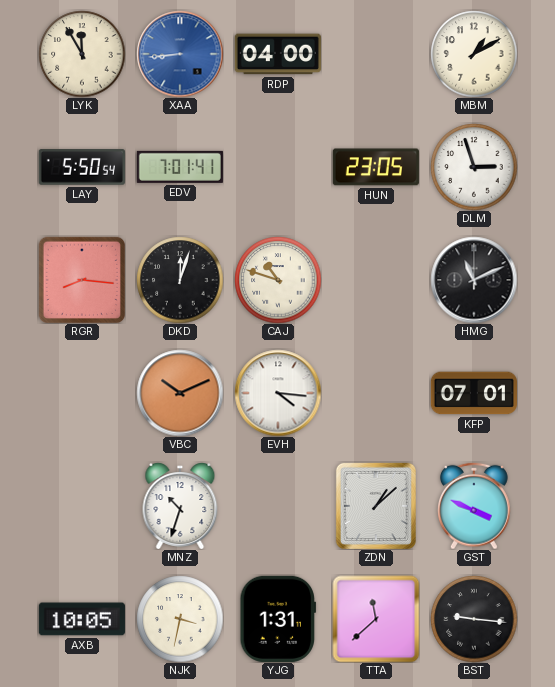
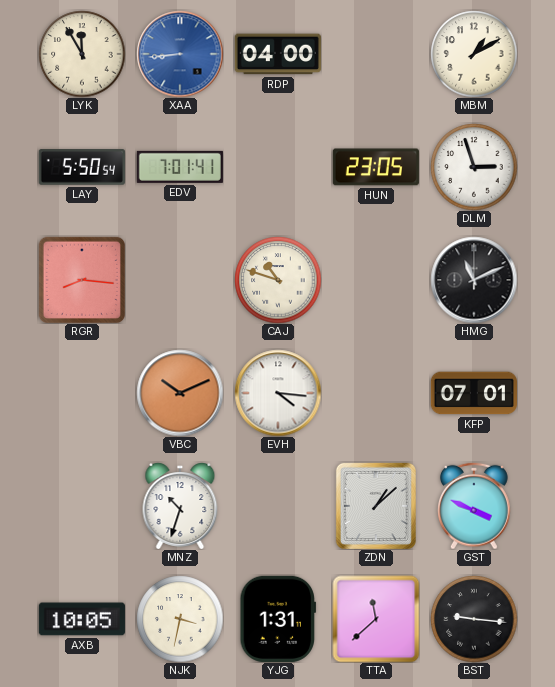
DKD: 12:03 -> none
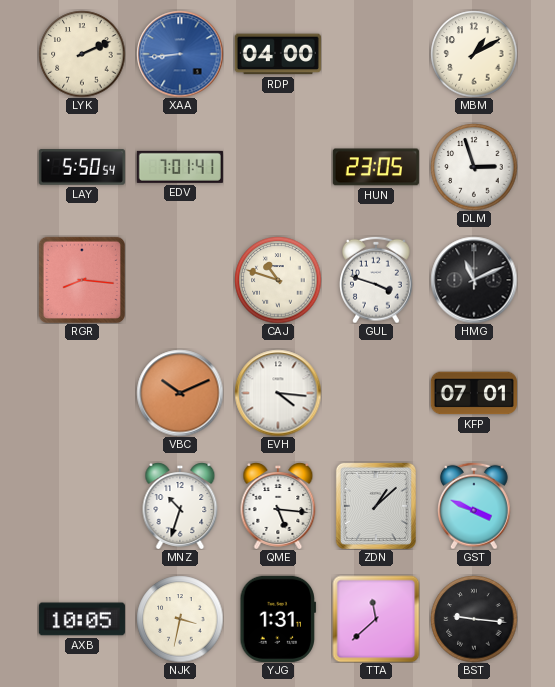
LYK: 11:55 -> 2:11
GUL: none -> 3:48
QME: none -> 5:16
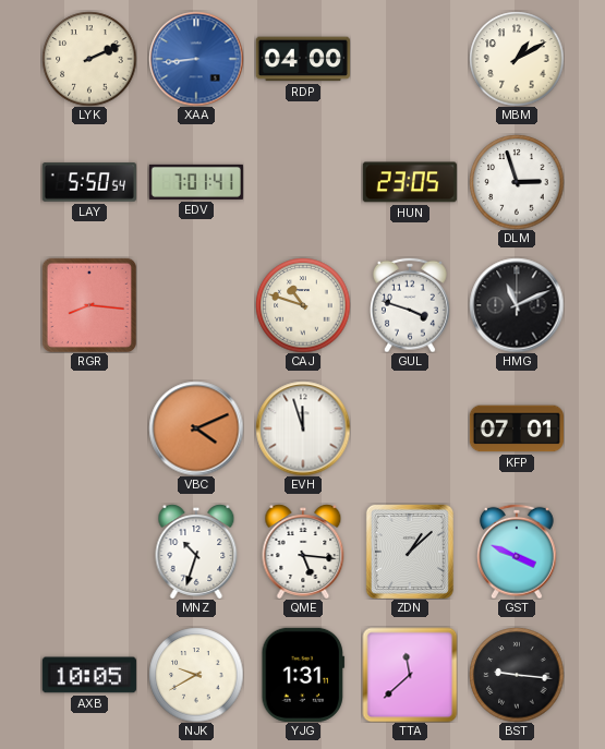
VBC: 10:11 -> 4:11
EVH: 4:16 -> 11:57
NJK: 3:32 -> 9:40
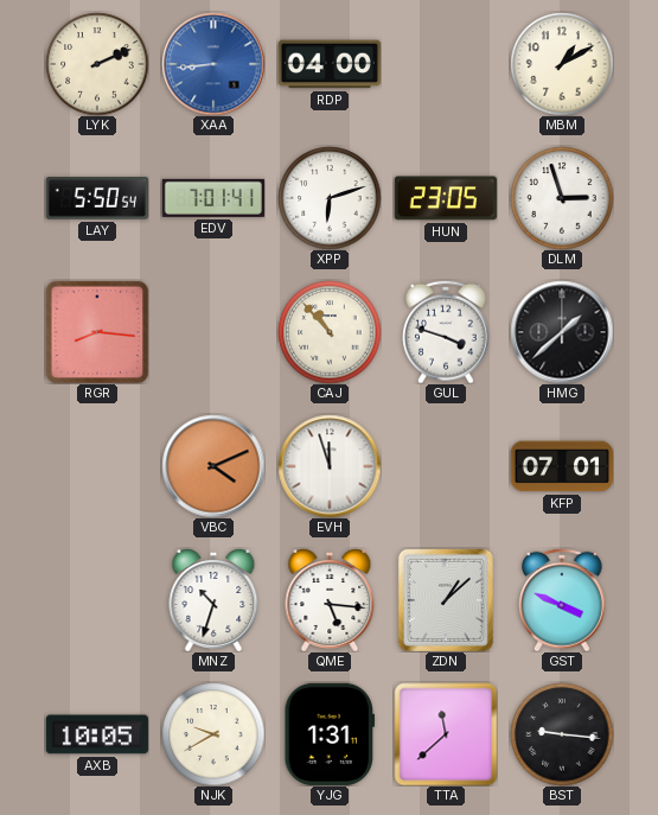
XPP: none -> 6:12
CAJ: 10:48 -> 10:53
HMG: 11:11 -> 1:38
